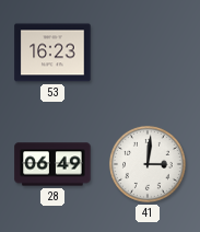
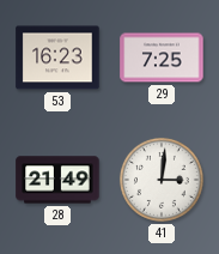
29: none -> 7:25
28: 06:49 -> 21:49
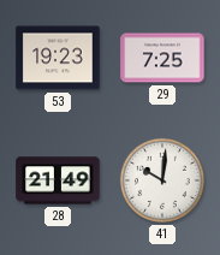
53: 16:23 -> 19:23
41: 3:01 -> 10:01
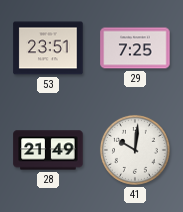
53: 19:23 -> 23:51
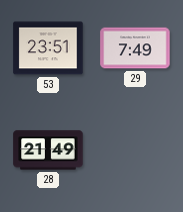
29: 7:25 -> 7:49
41: 10:01 -> none
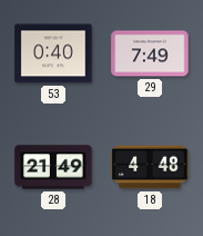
53: 23:51 -> 0:40
18: none -> 4:48
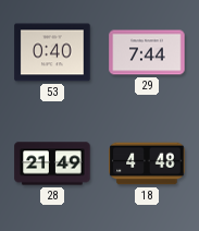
29: 7:49 -> 7:44
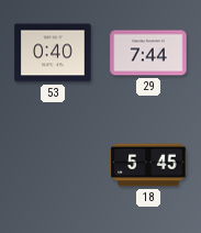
28: 21:49 -> none
18: 4:48 -> 5:45
